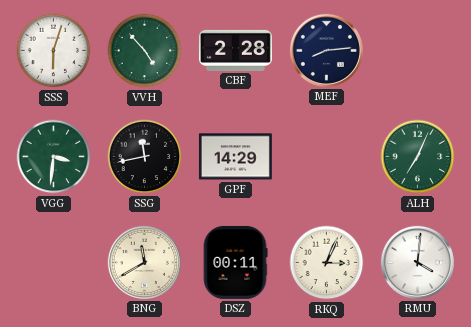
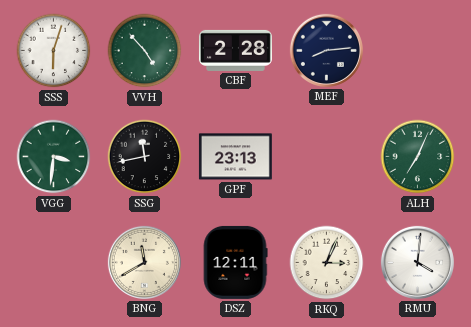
GPF: 14:29 -> 23:13
DSZ: 00:11 -> 12:11
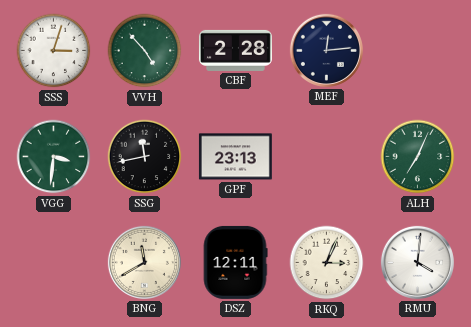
SSS: 6:03 -> 3:03
MEF: 8:14 -> 12:14
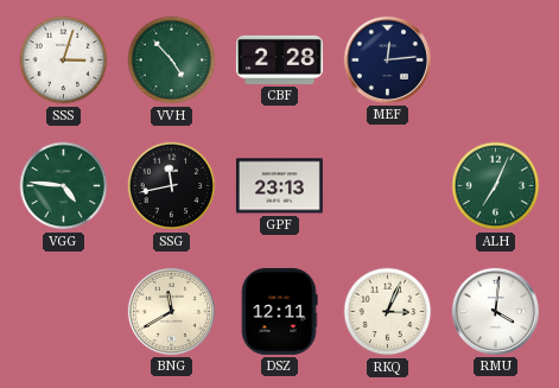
VGG: 3:31 -> 4:46
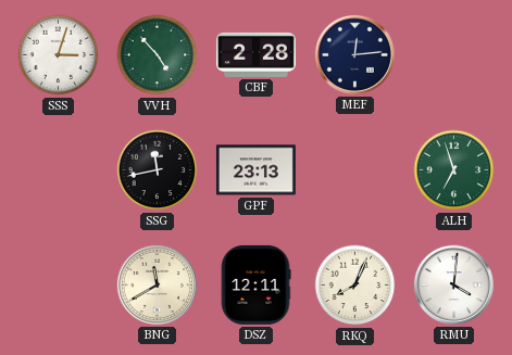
VGG: 4:46 -> none
ALH: 7:04 -> 6:57
RKQ: 3:04 -> 8:04
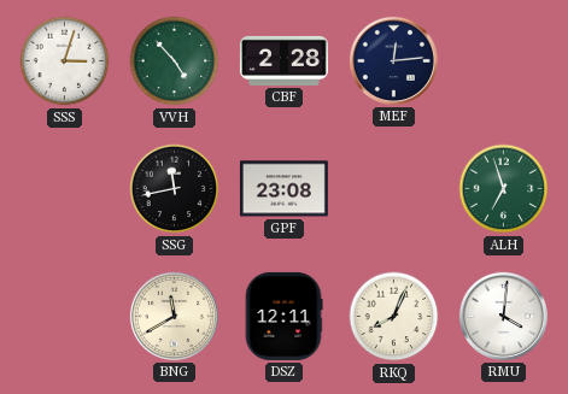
GPF: 23:13 -> 23:08
